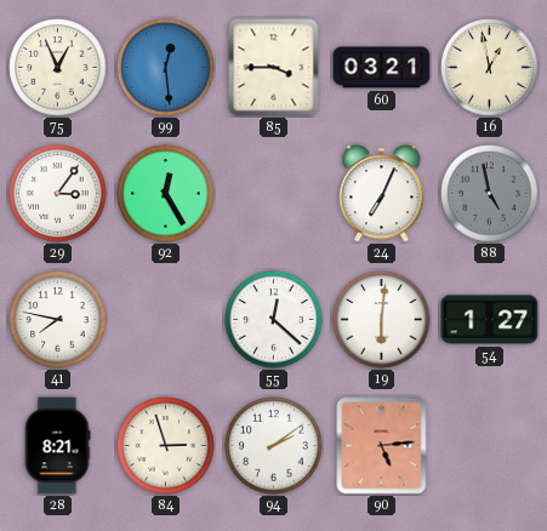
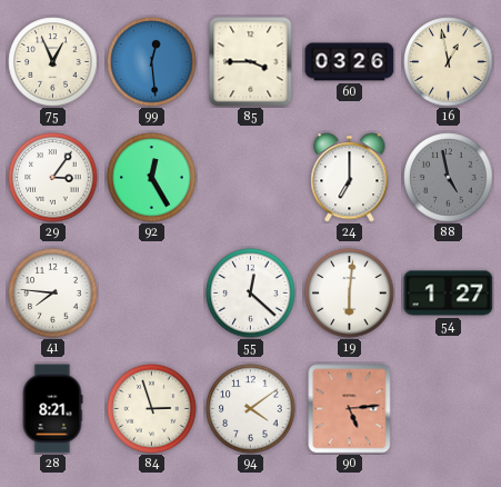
60: 03:21 -> 03:26
24: 7:04 -> 7:00
41: 7:47 -> 7:46
94: 2:09 -> 4:09
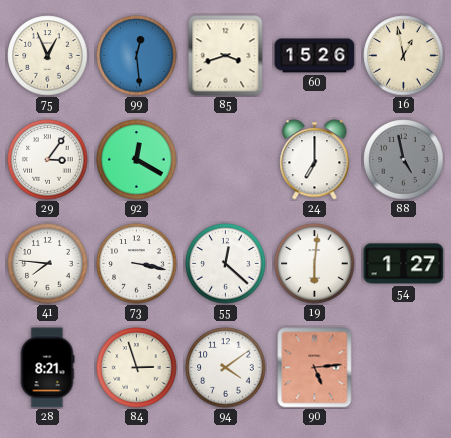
85: 3:45 -> 3:42
60: 03:26 -> 15:26
92: 12:25 -> 12:20
73: none -> 3:17
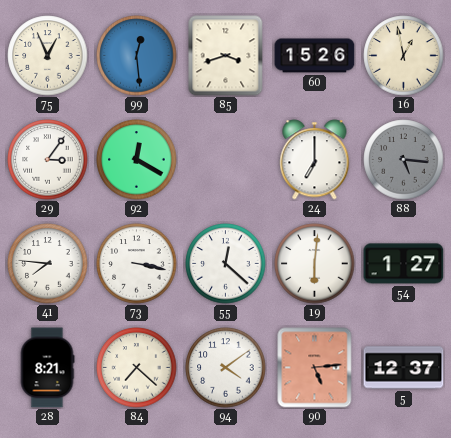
88: 4:58 -> 5:16
84: 2:57 -> 7:22
5: none -> 12:37
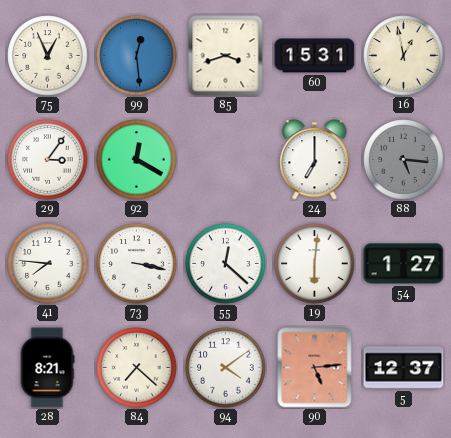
60: 15:26 -> 15:31
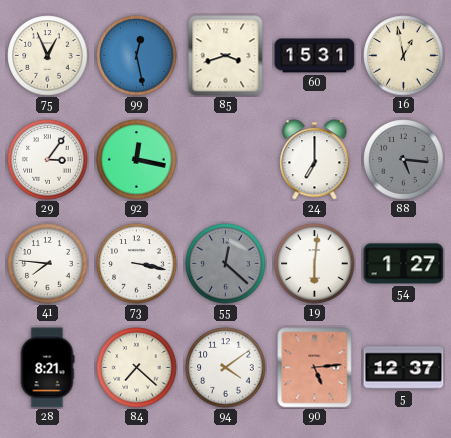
99: 12:29 -> 12:28
92: 12:20 -> 12:17
55 dial: white -> grey
